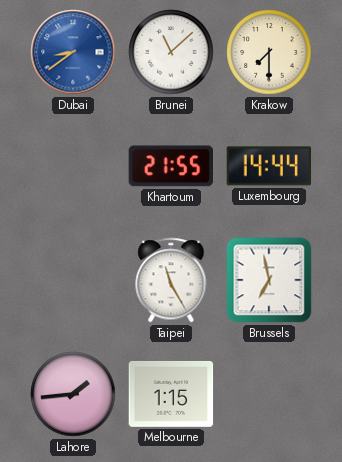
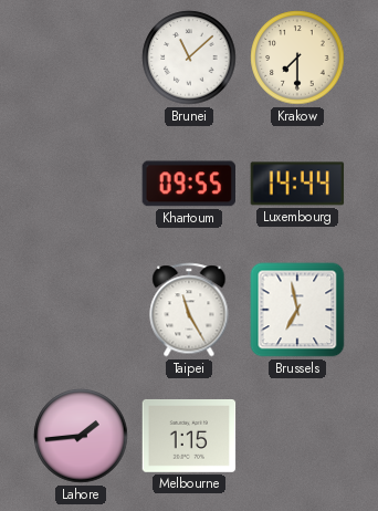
Dubai: 8:39 -> none
Khartoum: 21:55 -> 09:55
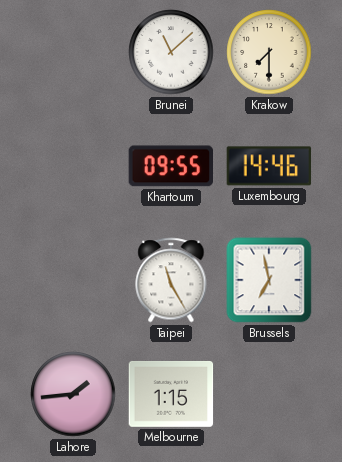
Luxembourg: 14:44 -> 14:46
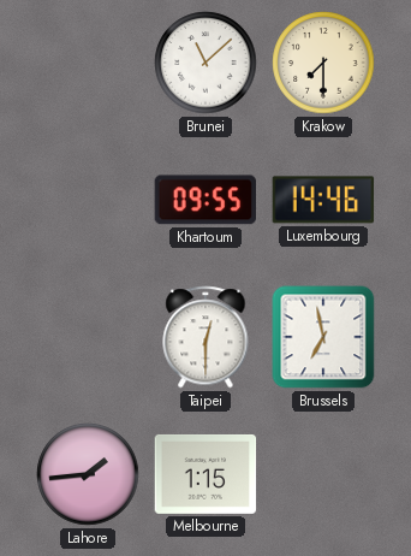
Taipei: 11:25 -> 12:30
